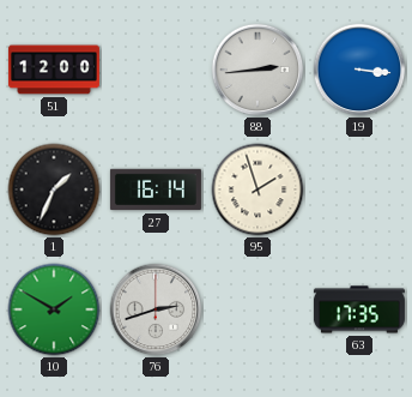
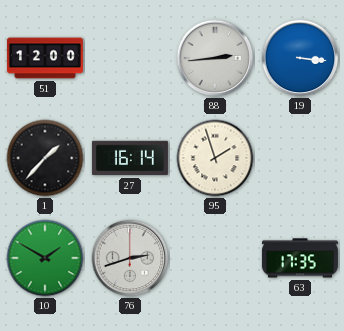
1: 1:34 -> 1:37
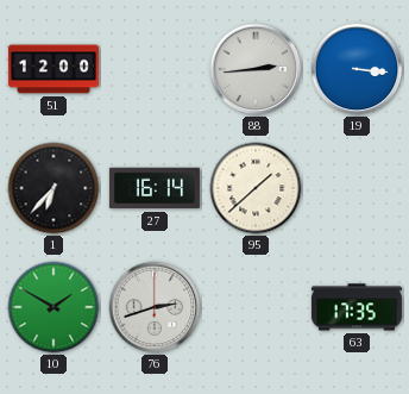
1: 1:37 -> 6:37
95: 1:57 -> 1:38
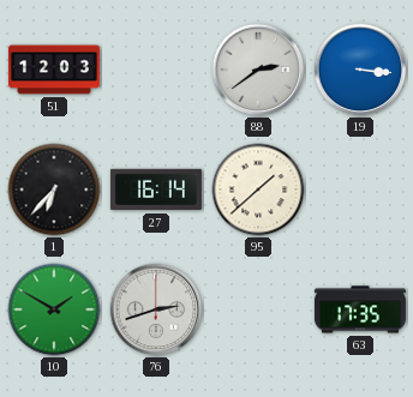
51: 12:00 -> 12:03
88: 2:44 -> 2:39
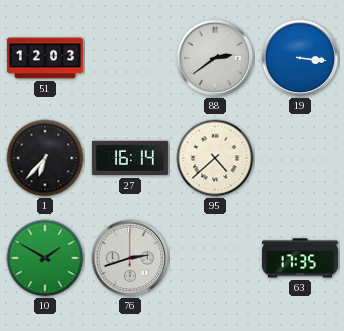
95: 1:38 -> 4:38
